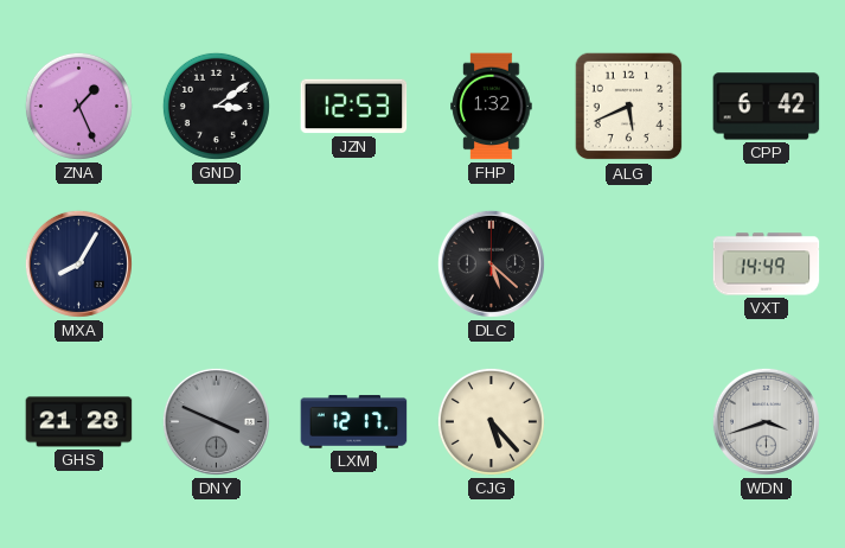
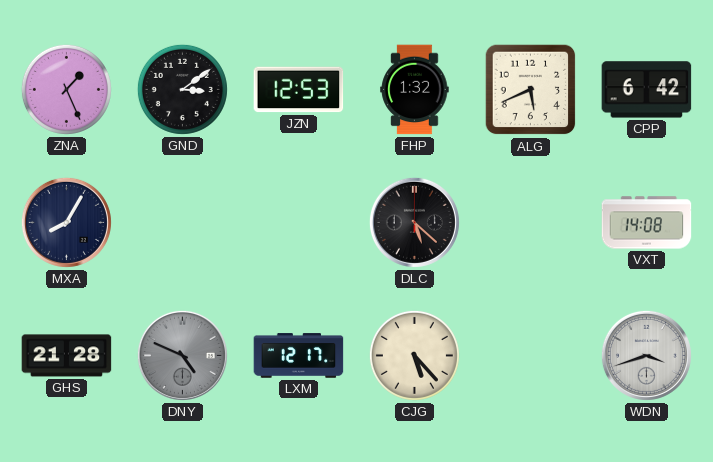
VXT: 14:49 -> 14:08
DNY: 3:49 -> 4:49
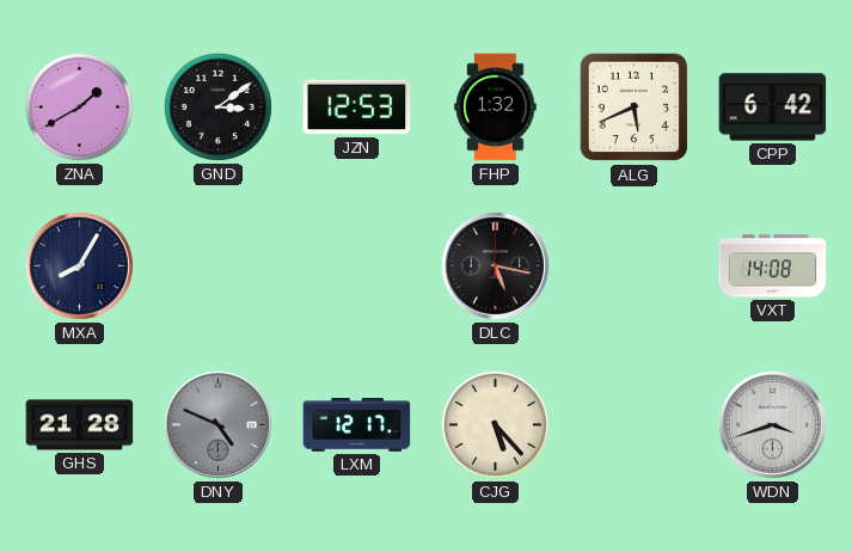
ZNA: 1:26 -> 1:40
DLC: 5:22 -> 5:17
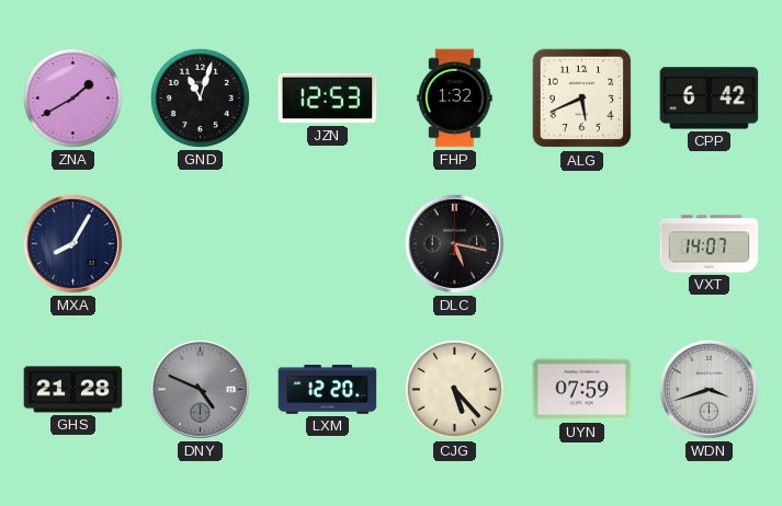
GND: 3:09 -> 11:03
VXT: 14:08 -> 14:07
LXM: 12:17 -> 12:20
UYN: none -> 07:59
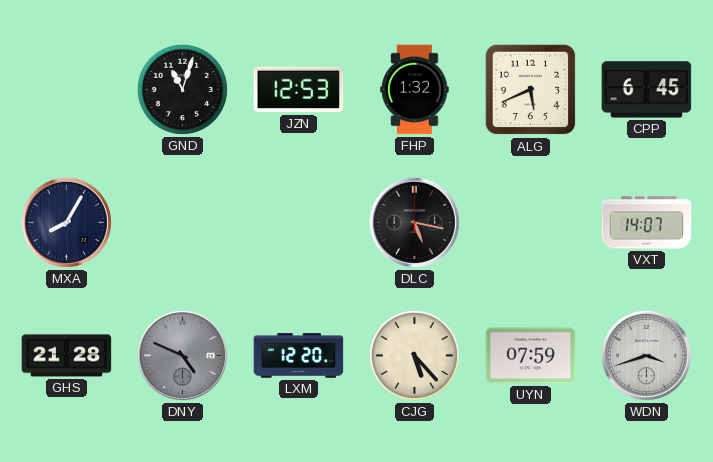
ZNA: 1:40 -> none
CPP: 6:42 -> 6:45
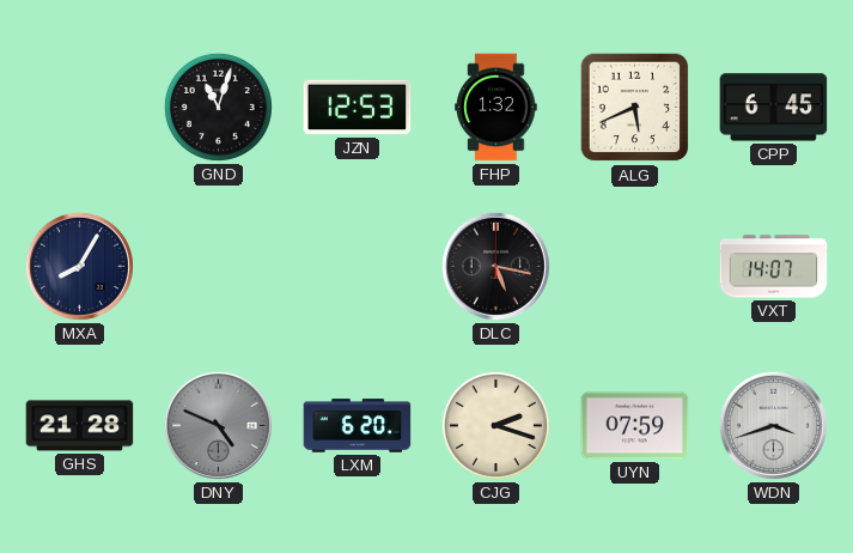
LXM: 12:20 -> 6:20
CJG: 5:23 -> 2:18
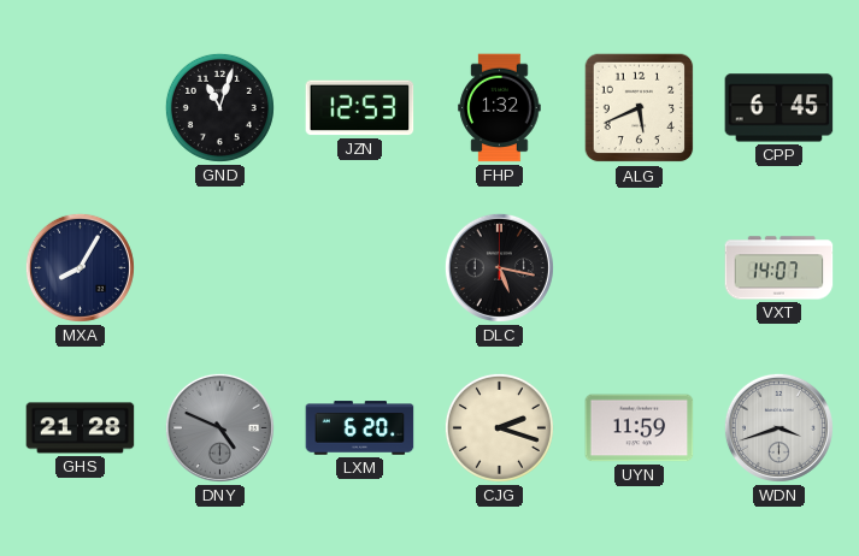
UYN: 07:59 -> 11:59
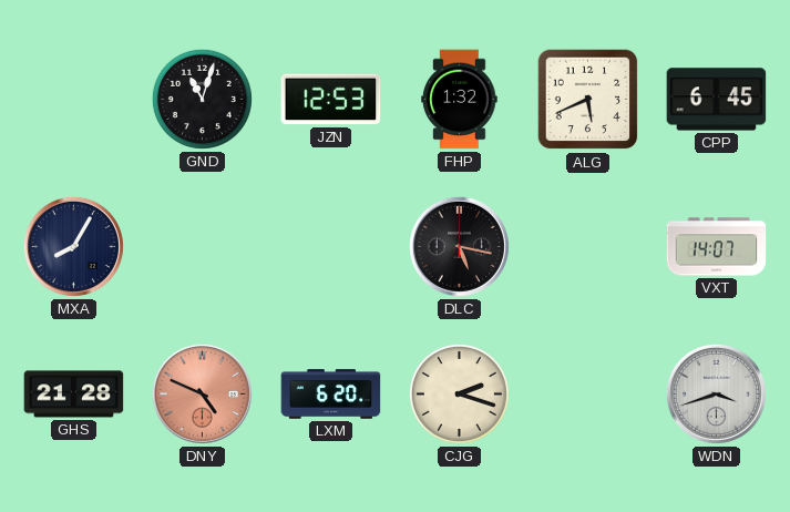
DNY dial: grey -> salmon
UYN: 11:59 -> none
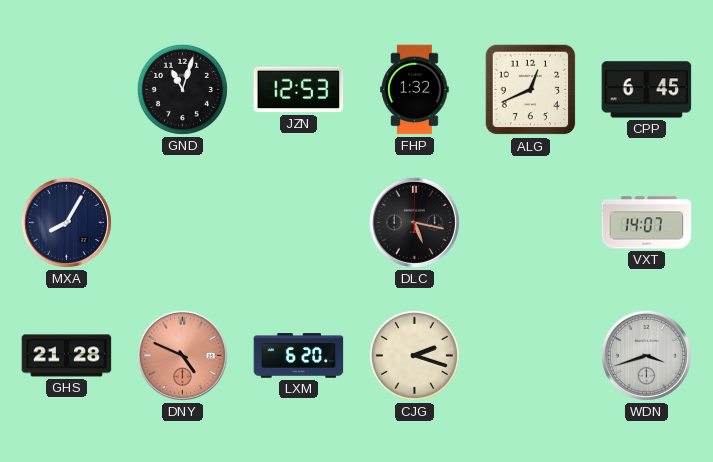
ALG: 5:41 -> 12:41
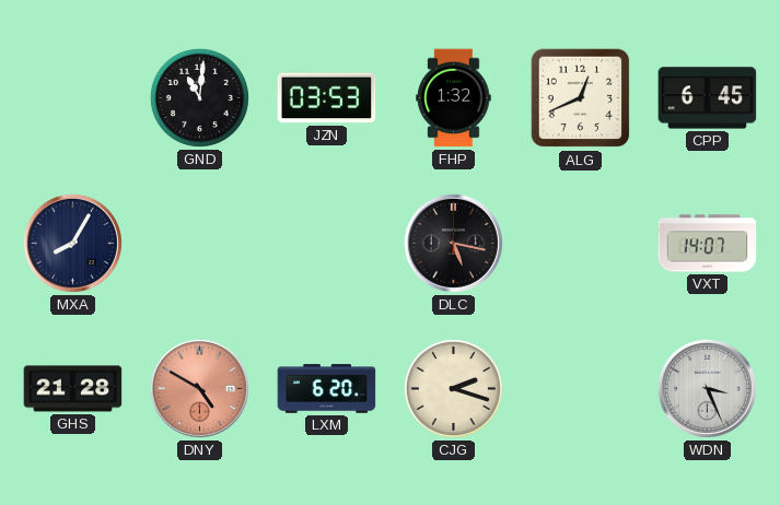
GND: 11:03 -> 11:01
JZN: 12:53 -> 03:53
DNY: 4:49 -> 4:50
WDN: 3:42 -> 3:26
